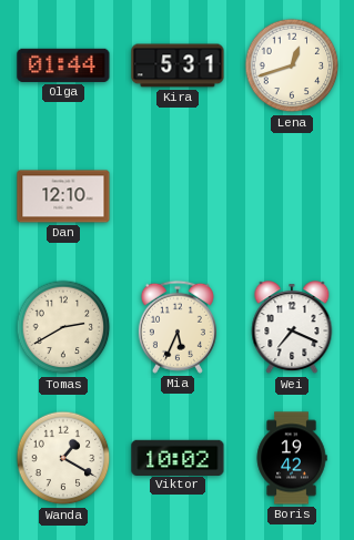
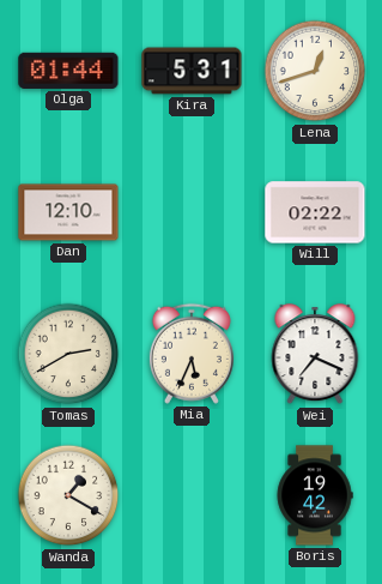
Will: none -> 02:22
Viktor: 10:02 -> none
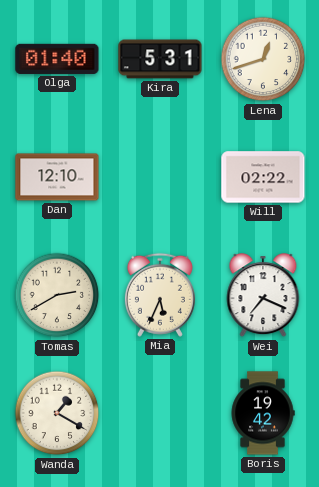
Olga: 01:44 -> 01:40
